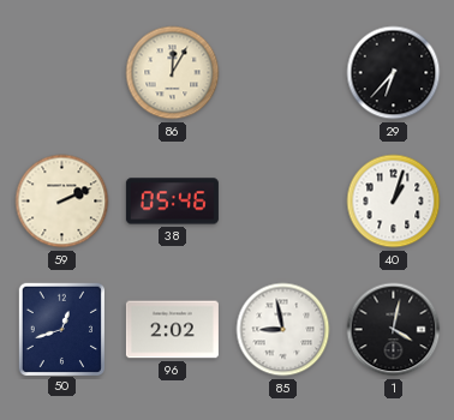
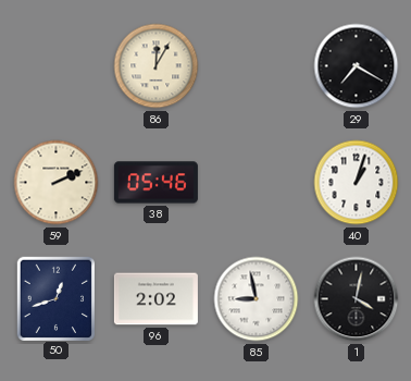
29: 6:37 -> 7:20
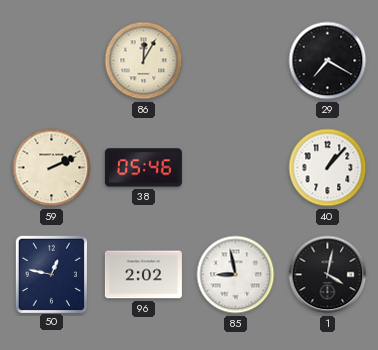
40: 1:03 -> 1:07
50: 12:42 -> 12:47
